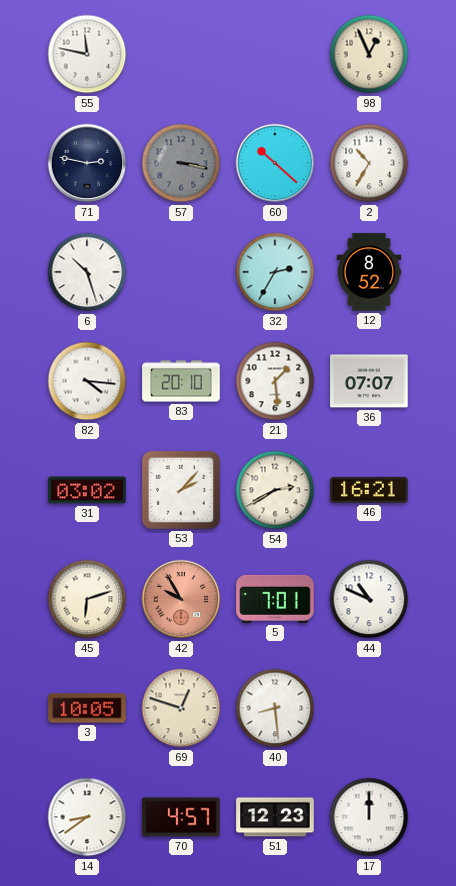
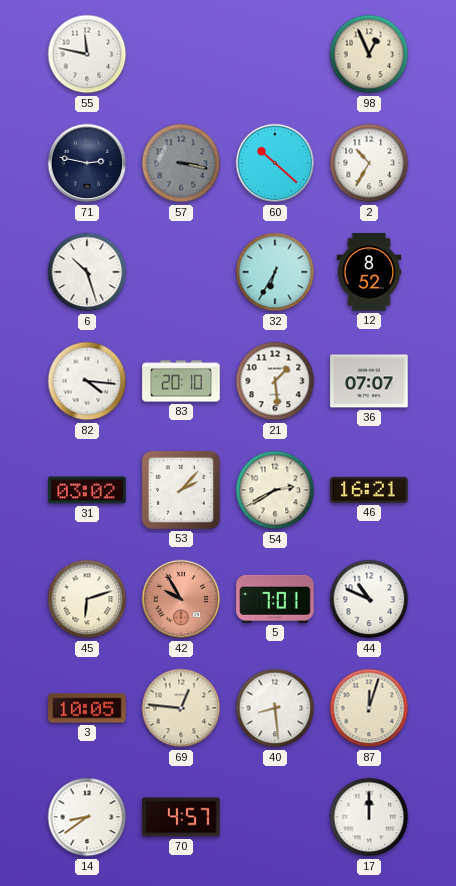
32: 2:35 -> 6:35
69: 12:48 -> 12:46
87: none -> 12:03
51: 12:23 -> none
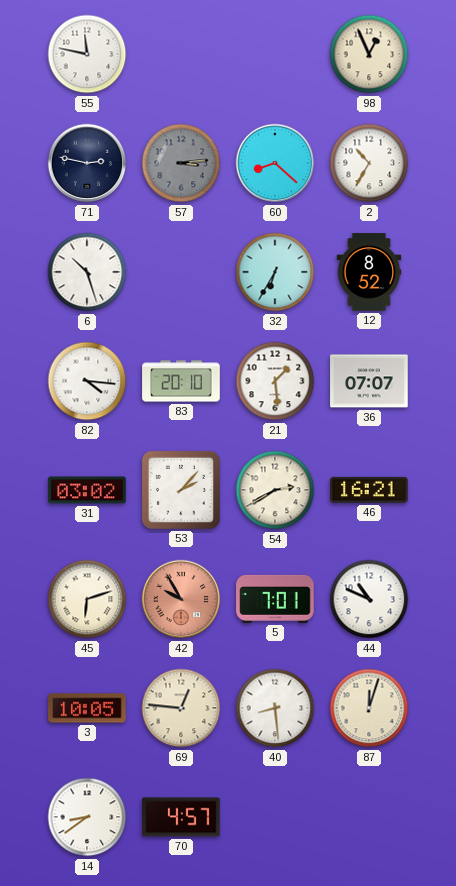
57: 3:17 -> 3:14
60: 10:22 -> 8:22
17: 12:00 -> none
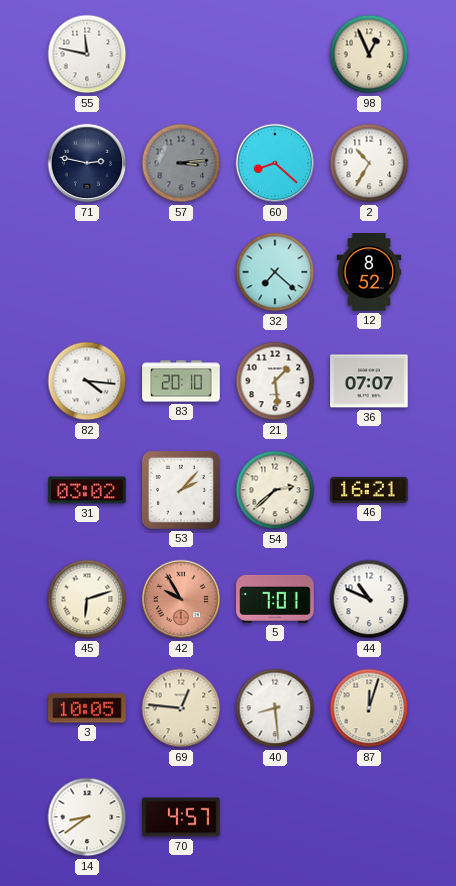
6: 10:27 -> none
32: 6:35 -> 7:22
54: 2:40 -> 2:38
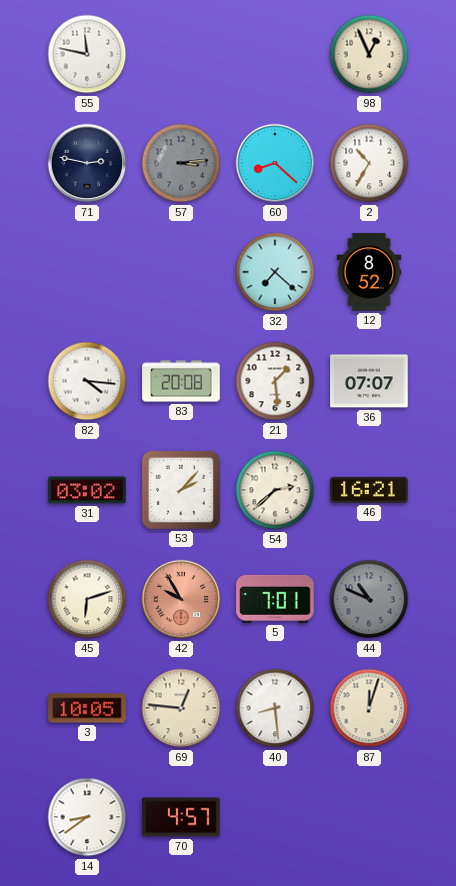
83: 20:10 -> 20:08
44 dial: white -> grey
